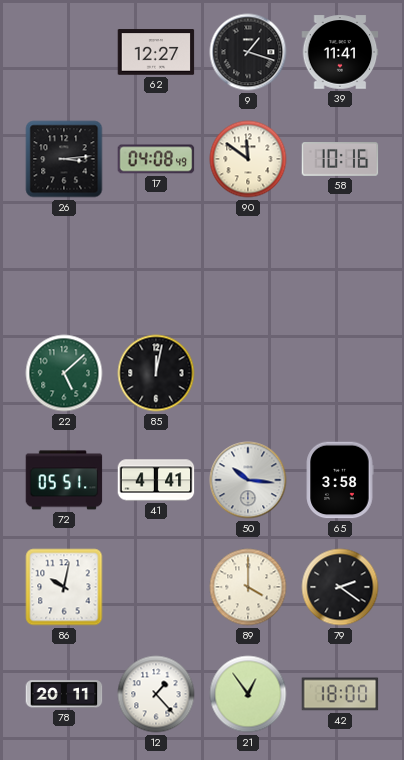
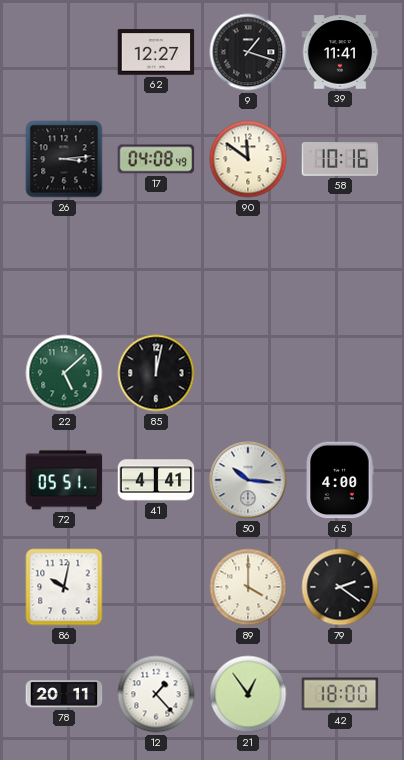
65: 3:58 -> 4:00
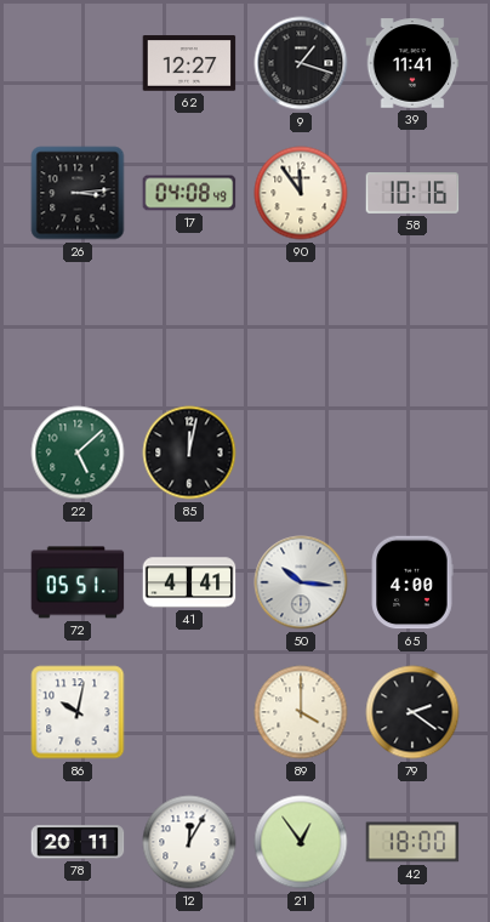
90: 11:51 -> 11:54
12: 1:23 -> 12:05
